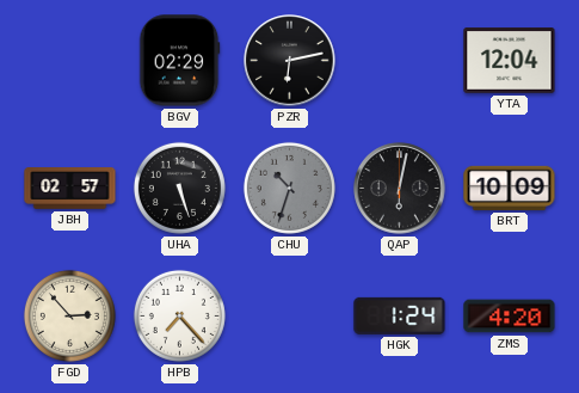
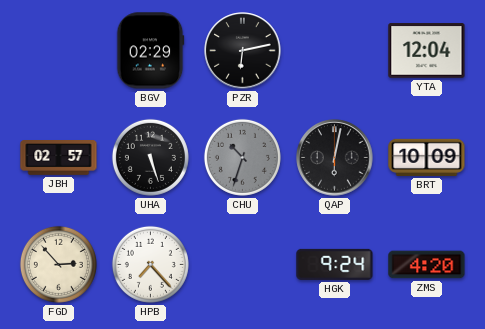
HGK: 1:24 -> 9:24
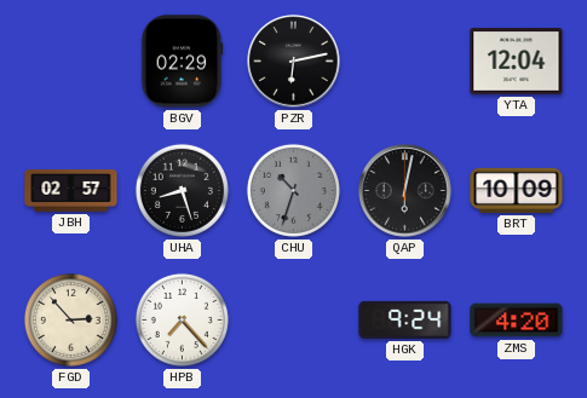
UHA: 5:27 -> 8:27
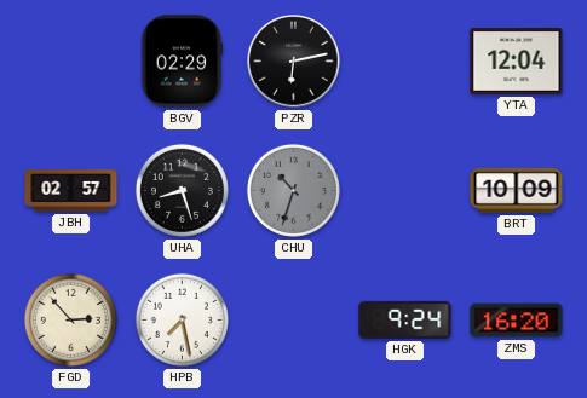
QAP: 6:02 -> none
HPB: 7:23 -> 7:28
ZMS: 4:20 -> 16:20
